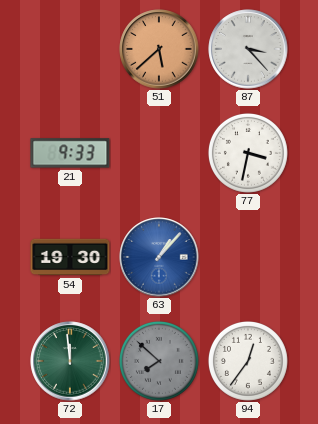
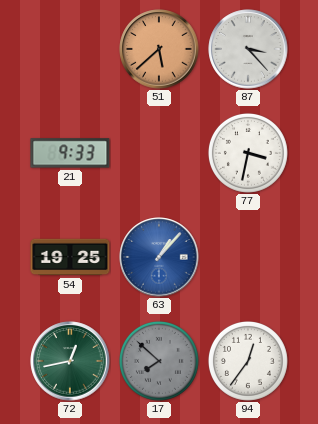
54: 19:30 -> 19:25
72: 11:59 -> 12:43
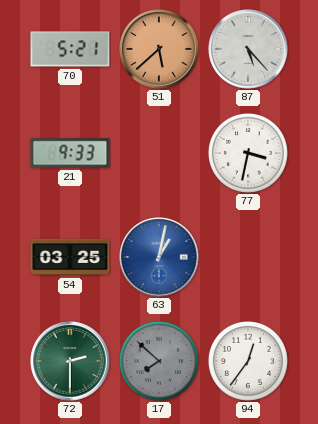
70: none -> 5:21
87: 3:23 -> 5:23
54: 19:25 -> 03:25
63: 1:07 -> 1:02
72: 12:43 -> 2:30
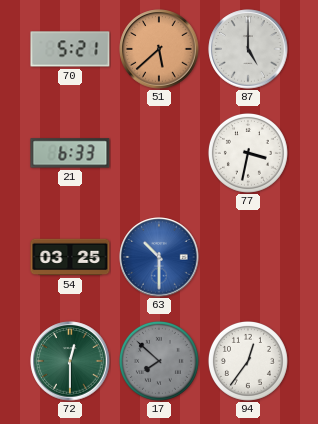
87: 5:23 -> 5:00
21: 9:33 -> 6:33
63: 1:02 -> 10:30
72: 2:30 -> 12:30
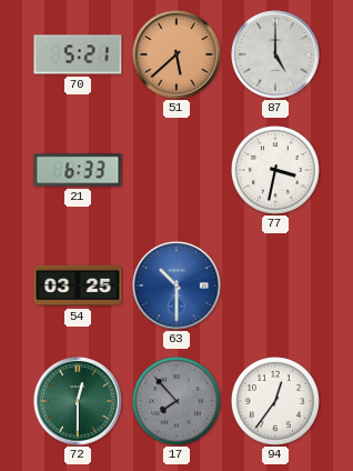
17: 7:52 -> 7:53
